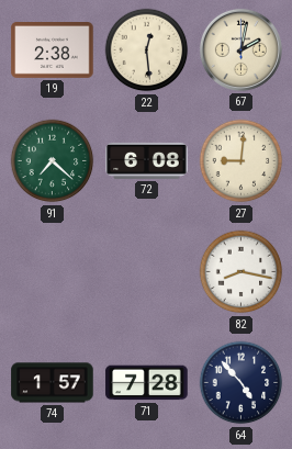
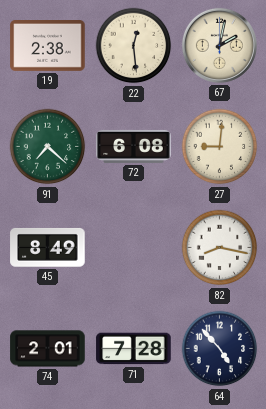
45: none -> 8:49
74: 1:57 -> 2:01
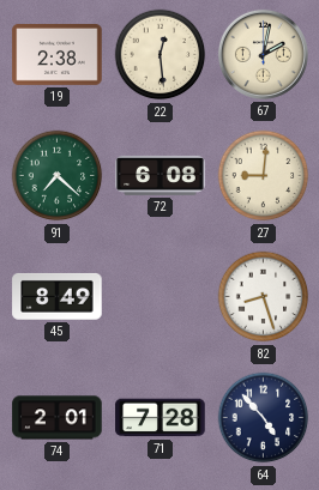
82: 8:17 -> 8:27
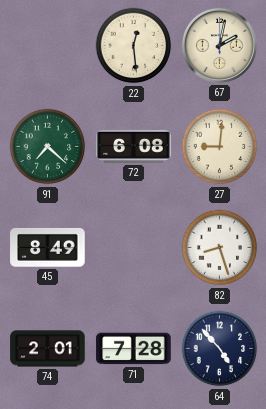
19: 2:38 -> none
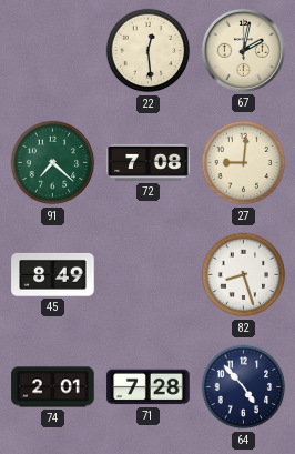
72: 6:08 -> 7:08
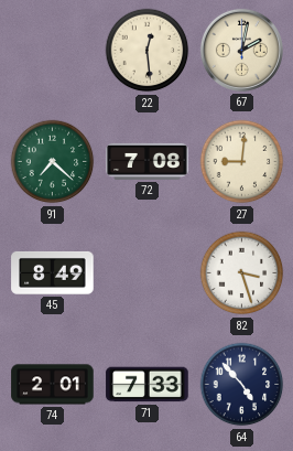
82: 8:27 -> 3:27
71: 7:28 -> 7:33
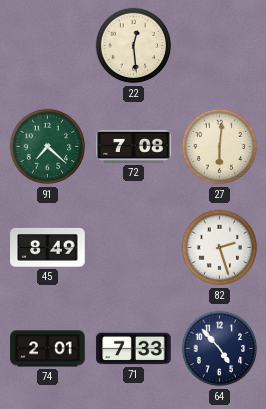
67: 2:02 -> none
27: 9:01 -> 6:01
82: 3:27 -> 2:27
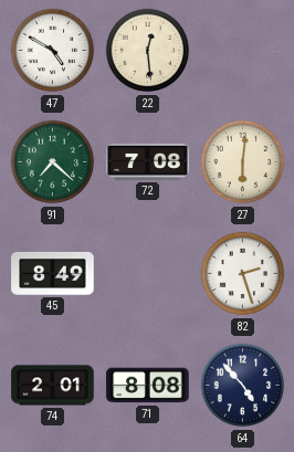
47: none -> 4:50
71: 7:33 -> 8:08
